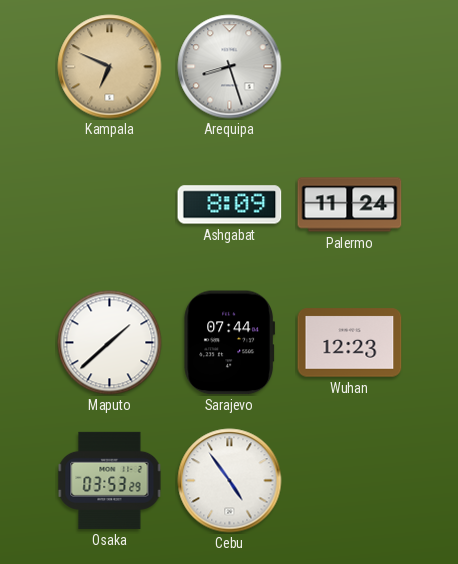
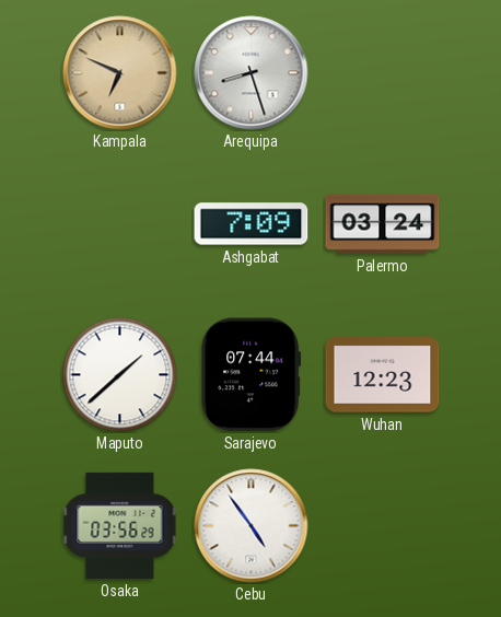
Ashgabat: 8:09 -> 7:09
Palermo: 11:24 -> 03:24
Osaka: 03:53 -> 03:56
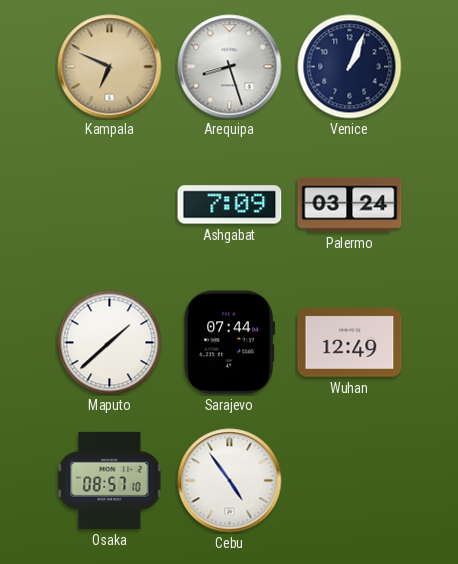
Venice: none -> 1:04
Wuhan: 12:23 -> 12:49
Osaka: 03:56 -> 08:57
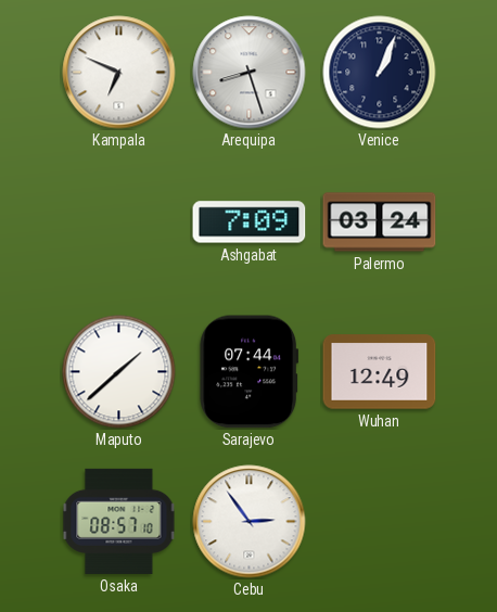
Kampala dial: champagne -> white
Cebu: 4:54 -> 2:54
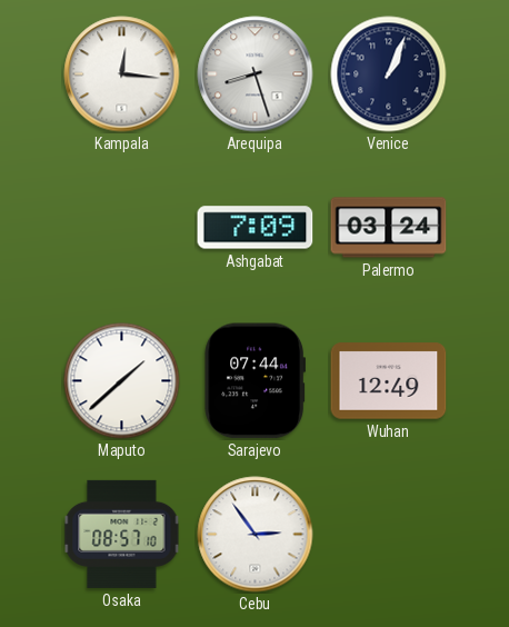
Kampala: 6:49 -> 12:16
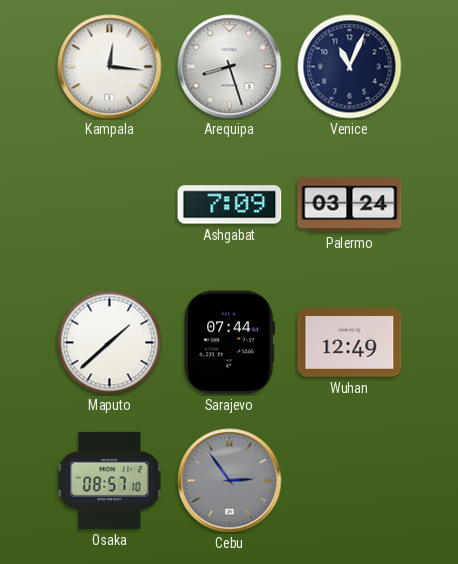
Venice: 1:04 -> 11:04
Cebu dial: white -> grey
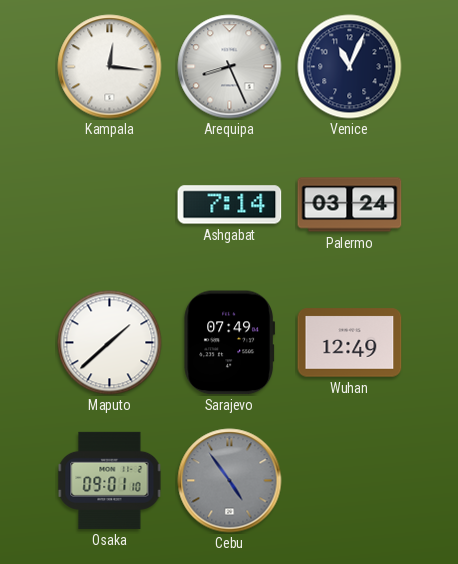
Arequipa: 8:27 -> 8:26
Ashgabat: 7:09 -> 7:14
Sarajevo: 07:44 -> 07:49
Osaka: 08:57 -> 09:01
Cebu: 2:54 -> 4:54
